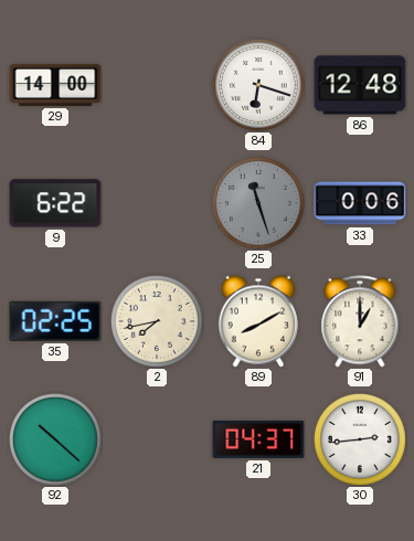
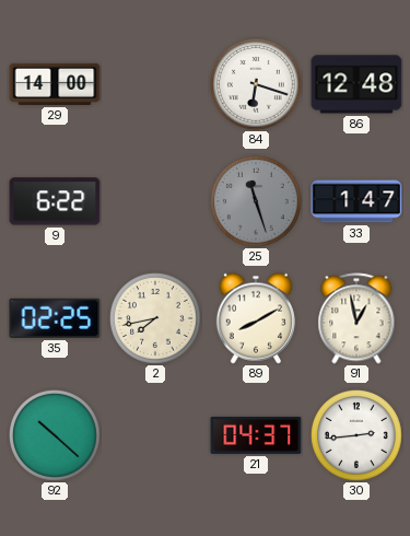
33: 0:06 -> 1:47
91: 1:00 -> 12:58
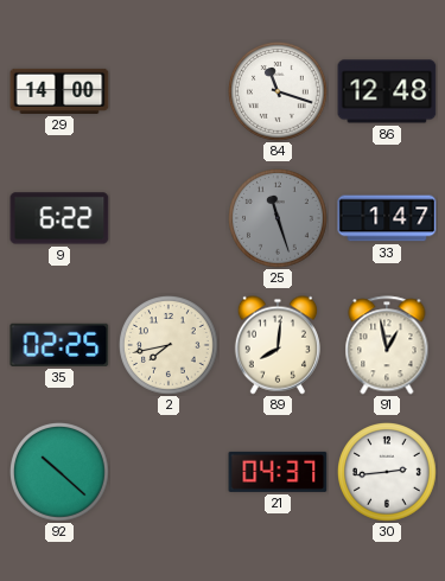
84: 6:18 -> 11:18
89: 8:10 -> 8:01
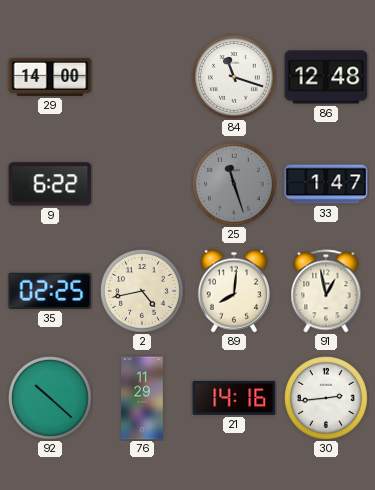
2: 7:43 -> 4:43
76: none -> 11:29
21: 04:37 -> 14:16
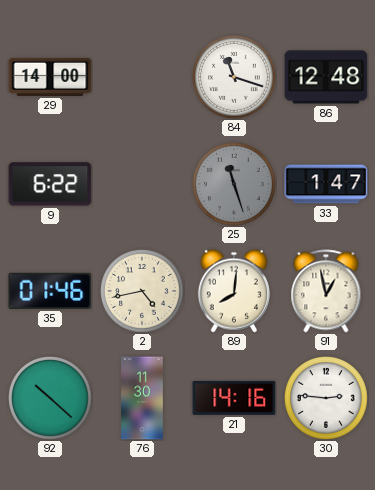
35: 02:25 -> 01:46
76: 11:29 -> 11:30
30: 2:44 -> 2:46
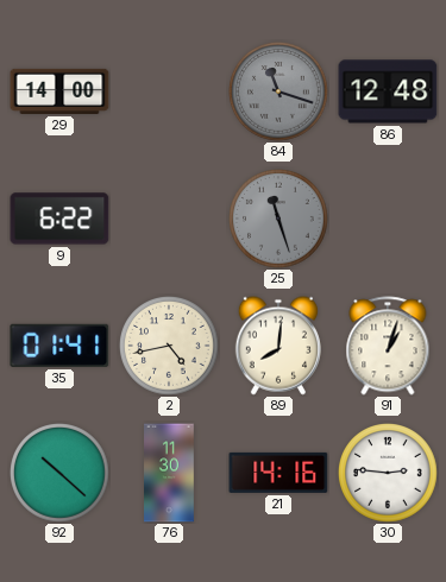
84 dial: white -> grey
33: 1:47 -> none
35: 01:46 -> 01:41
91: 12:58 -> 1:03
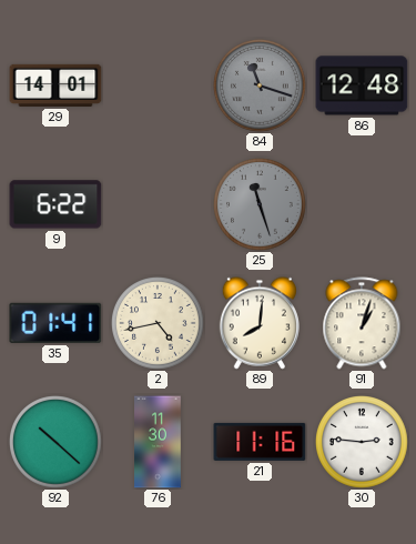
29: 14:00 -> 14:01
21: 14:16 -> 11:16
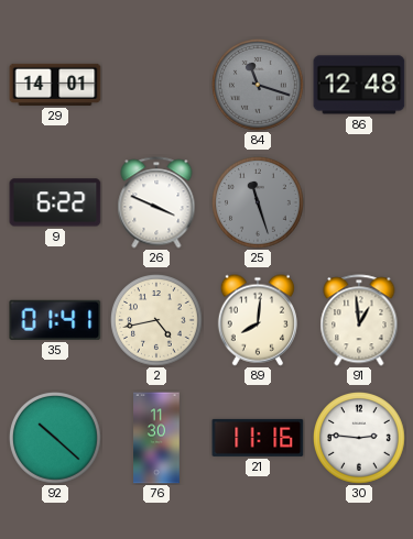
26: none -> 3:49
91: 1:03 -> 12:59
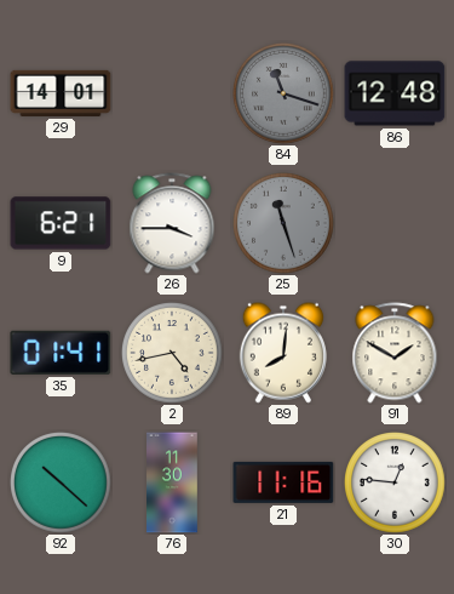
9: 6:22 -> 6:21
26: 3:49 -> 3:45
91: 12:59 -> 1:50
30: 2:46 -> 12:46
